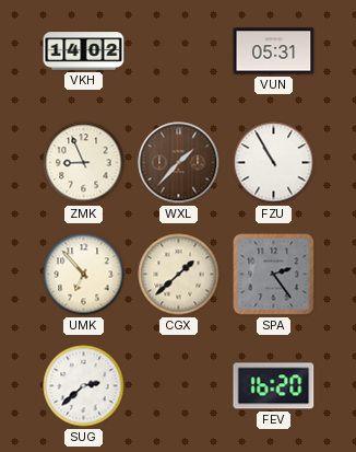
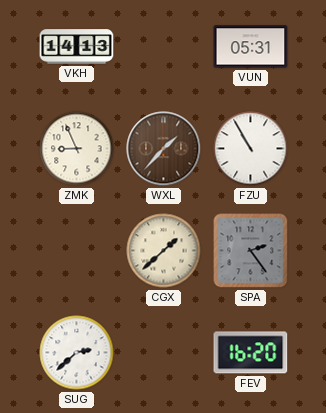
VKH: 14:02 -> 14:13
UMK: 6:53 -> none
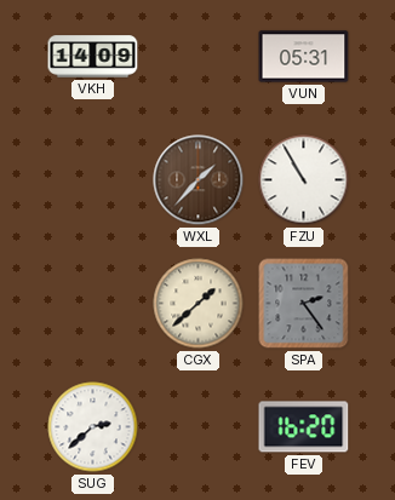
VKH: 14:13 -> 14:09
ZMK: 8:56 -> none
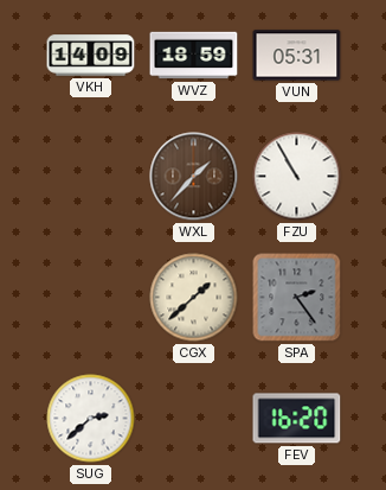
WVZ: none -> 18:59
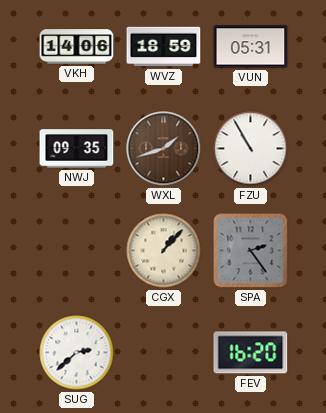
VKH: 14:09 -> 14:06
NWJ: none -> 09:35
WXL: 1:37 -> 1:42
CGX: 1:38 -> 1:07
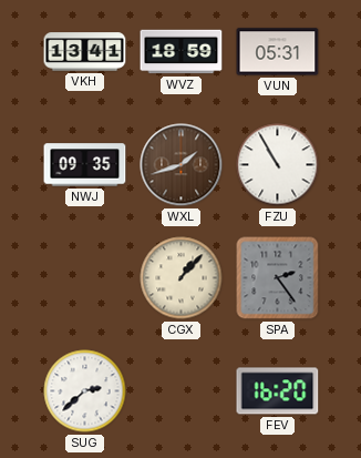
VKH: 14:06 -> 13:41
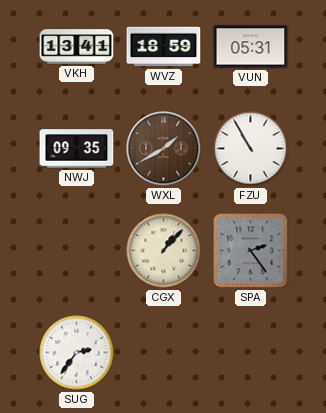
WXL: 1:42 -> 1:40
SUG: 2:38 -> 2:36
FEV: 16:20 -> none
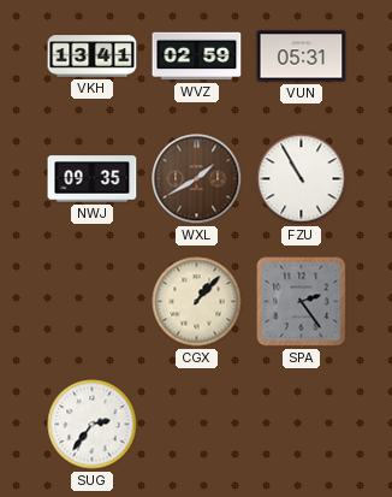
WVZ: 18:59 -> 02:59
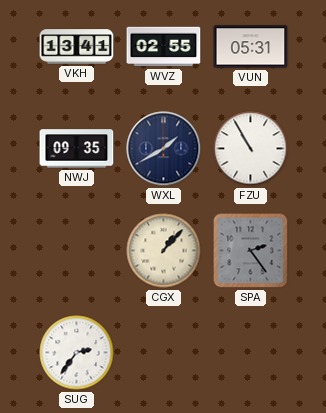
WVZ: 02:59 -> 02:55
WXL dial: brown -> navy
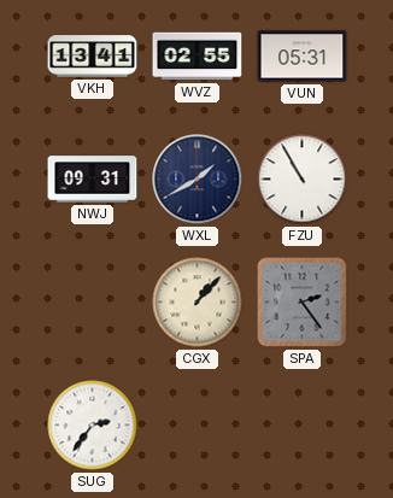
NWJ: 09:35 -> 09:31
